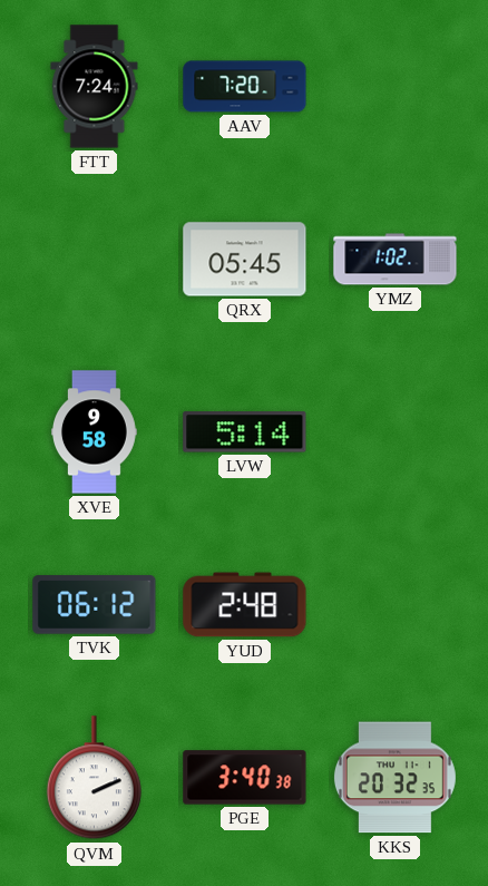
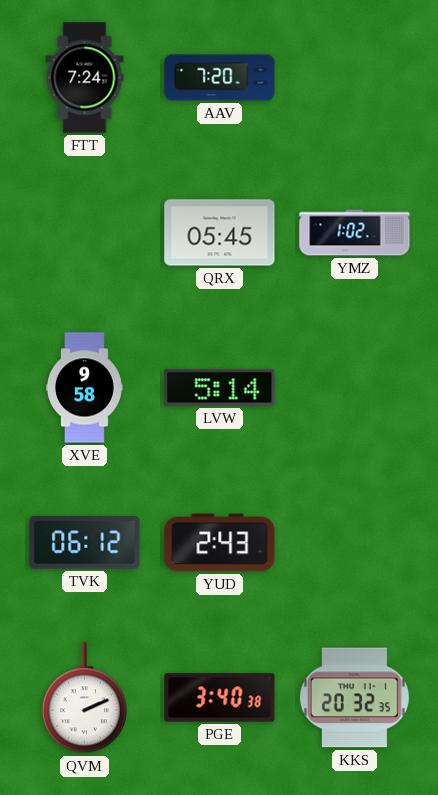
YUD: 2:48 -> 2:43
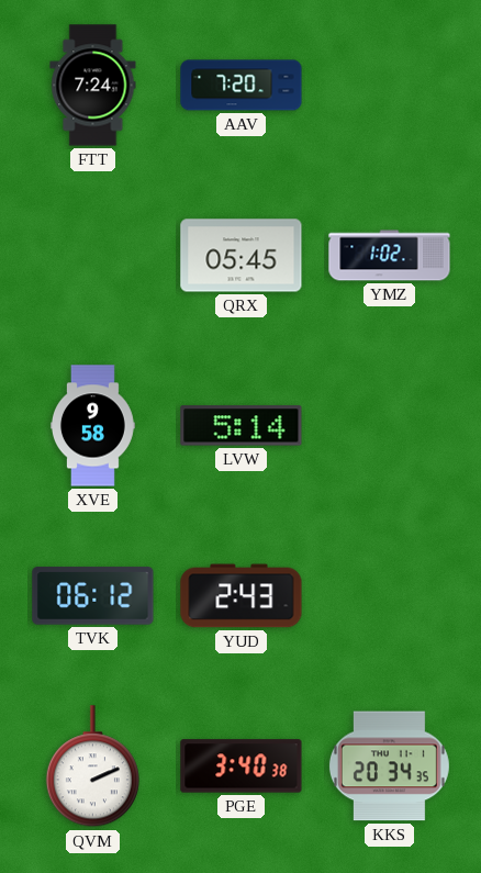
KKS: 20:32 -> 20:34
